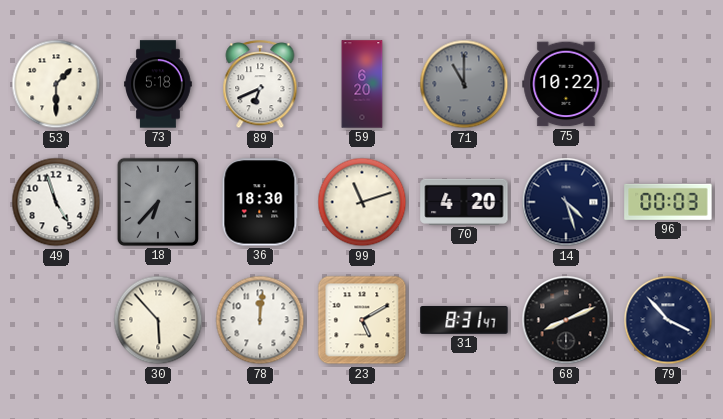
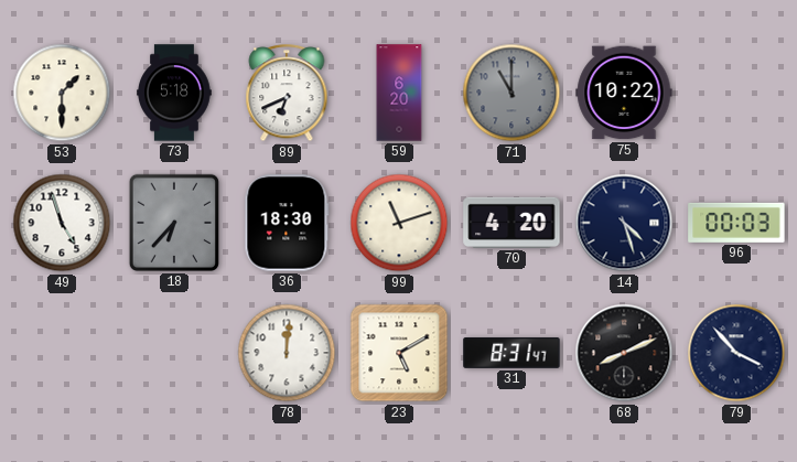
30: 5:53 -> none
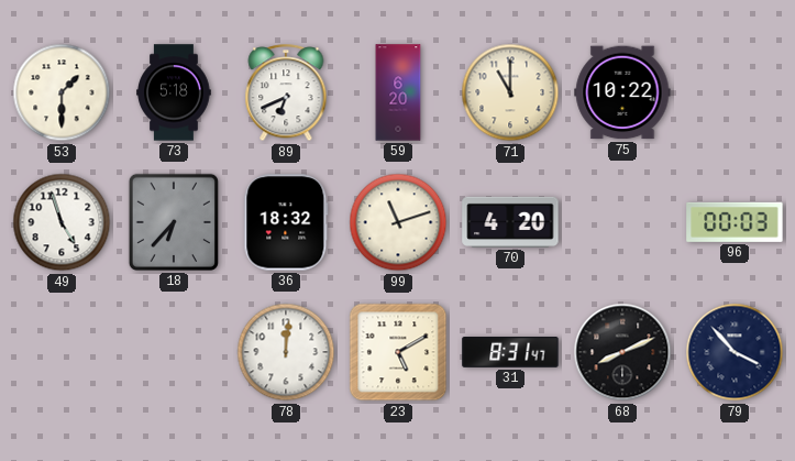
71 dial: grey -> cream
36: 18:30 -> 18:32
14: 4:27 -> none
